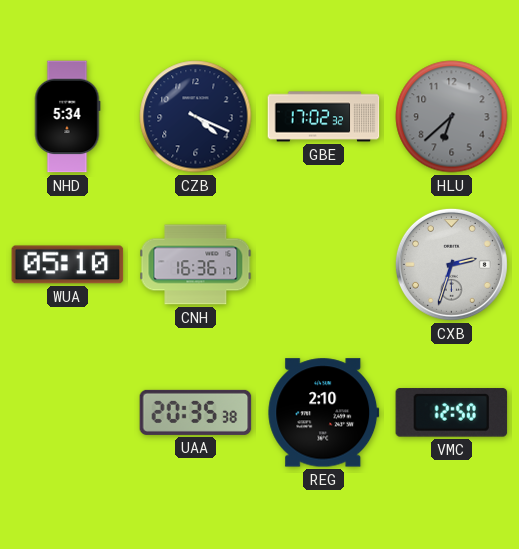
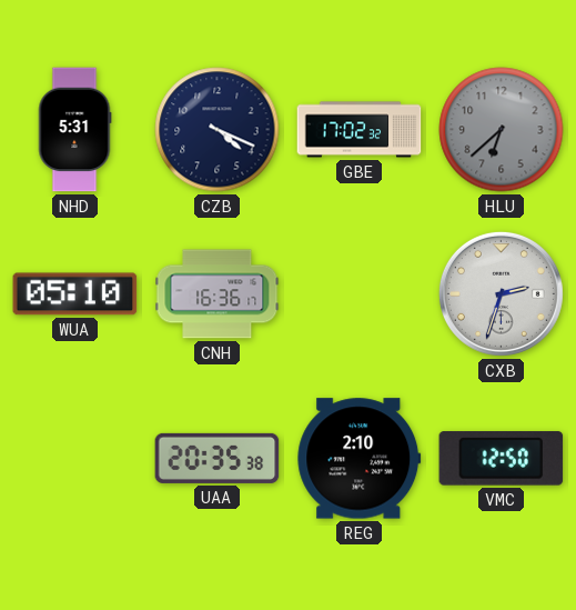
NHD: 5:34 -> 5:31
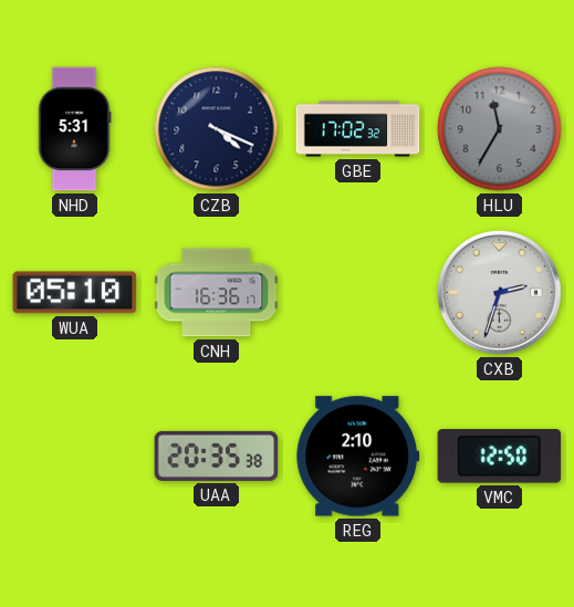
HLU: 6:38 -> 11:35
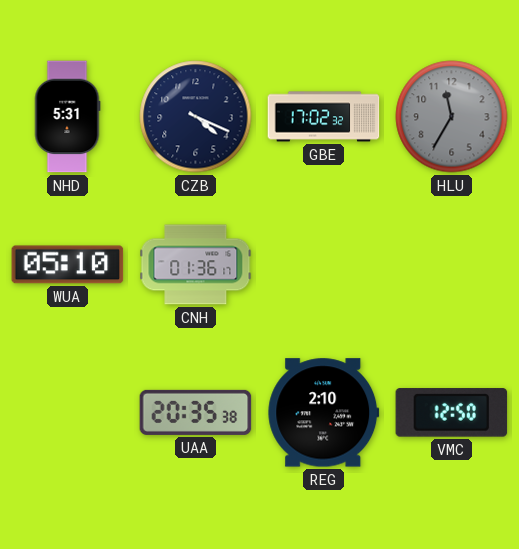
CNH: 16:36 -> 01:36
CXB: 2:33 -> none
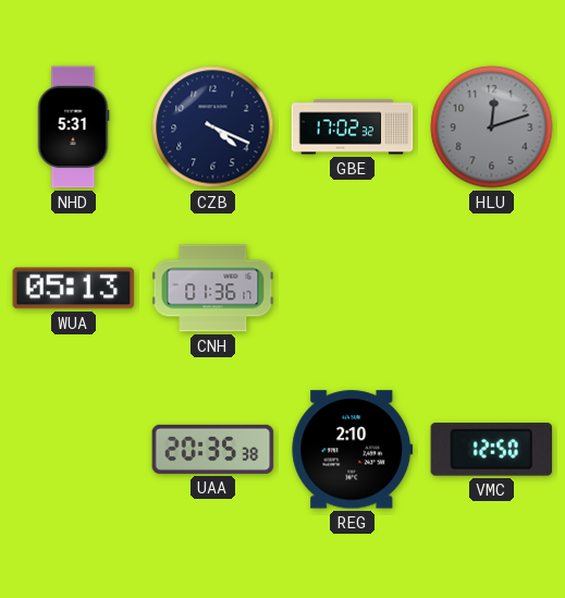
HLU: 11:35 -> 12:12
WUA: 05:10 -> 05:13
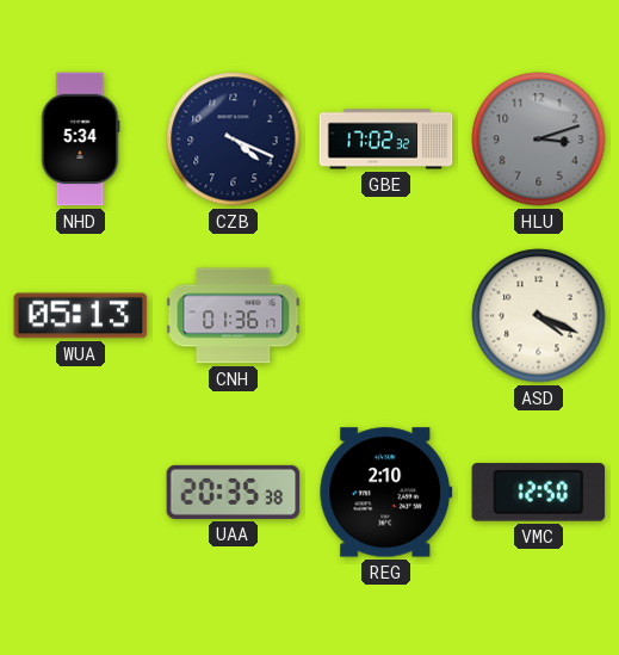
NHD: 5:31 -> 5:34
HLU: 12:12 -> 3:12
ASD: none -> 4:19
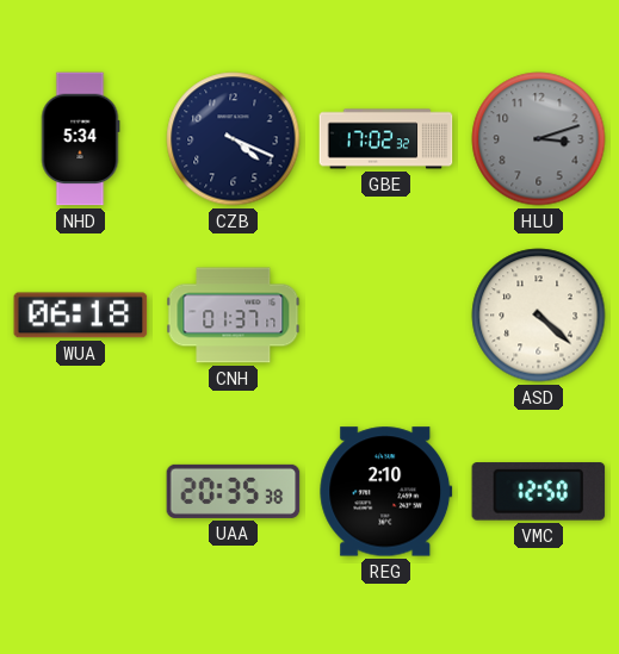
WUA: 05:13 -> 06:18
CNH: 01:36 -> 01:37
ASD: 4:19 -> 4:22
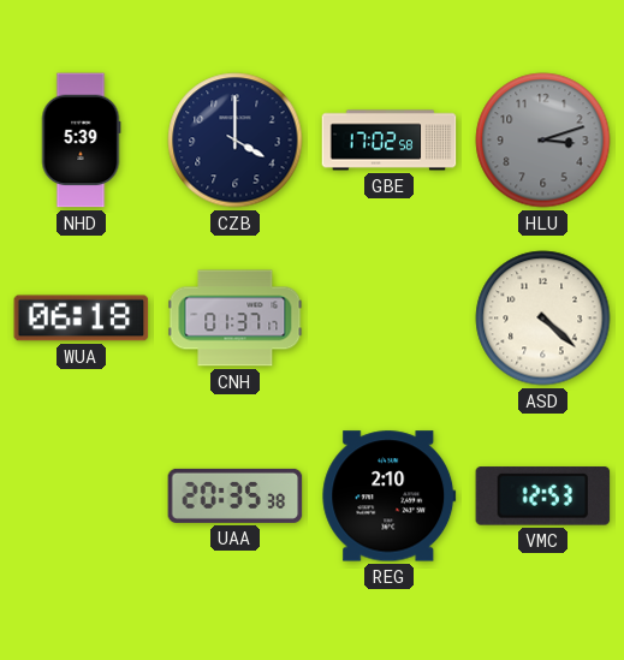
NHD: 5:34 -> 5:39
CZB: 4:19 -> 4:00
GBE: 17:02:32 -> 17:02:58
VMC: 12:50 -> 12:53
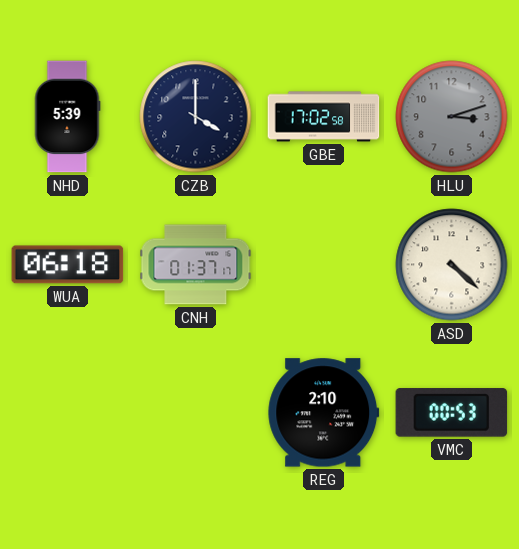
UAA: 20:35 -> none
VMC: 12:53 -> 00:53
